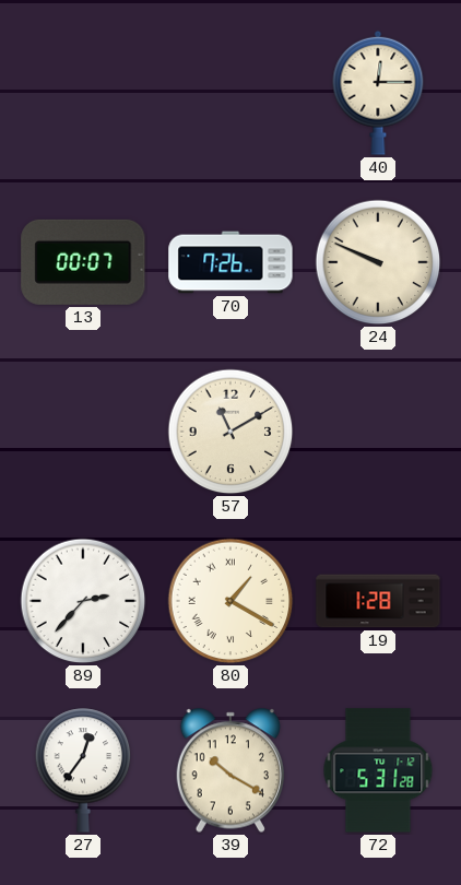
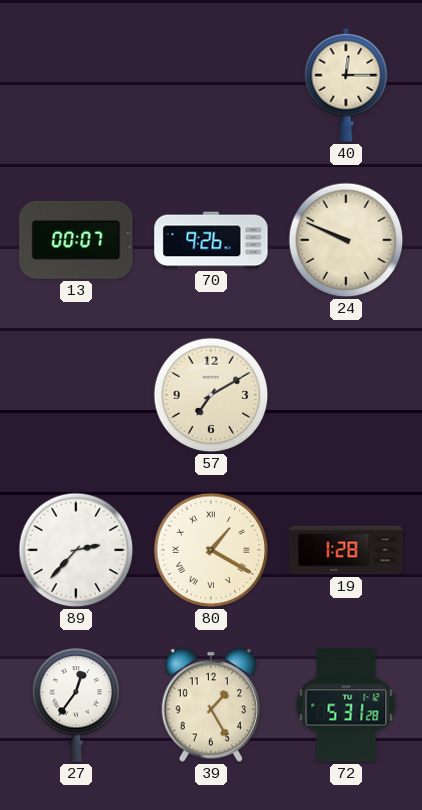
70: 7:26 -> 9:26
57: 11:10 -> 7:10
39: 10:20 -> 1:25
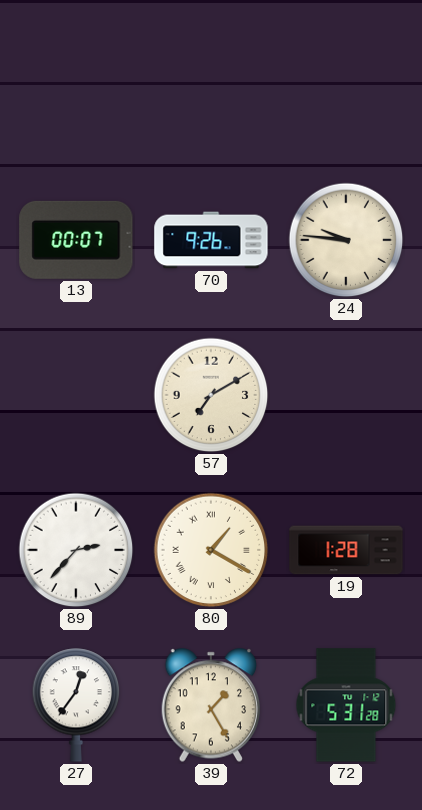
40: 12:15 -> none
24: 9:49 -> 9:46
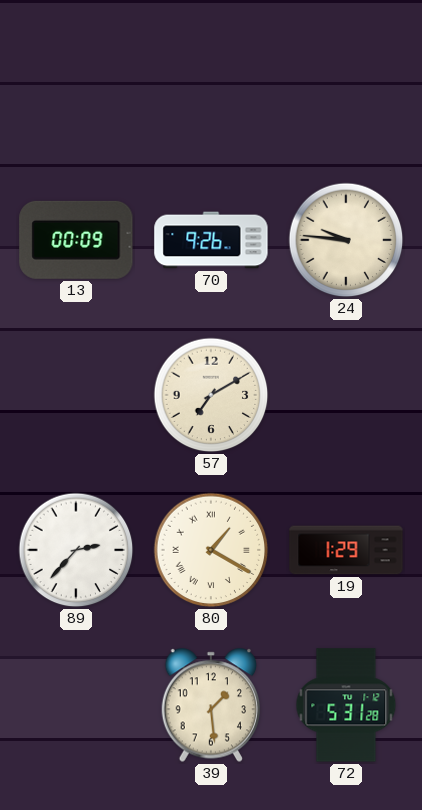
13: 00:07 -> 00:09
19: 1:28 -> 1:29
27: 12:36 -> none
39: 1:25 -> 1:29
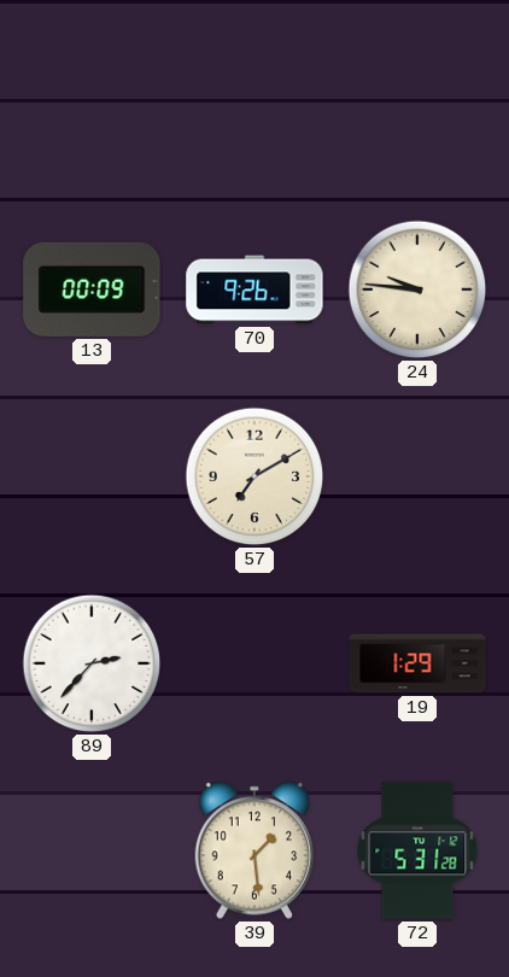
80: 1:20 -> none
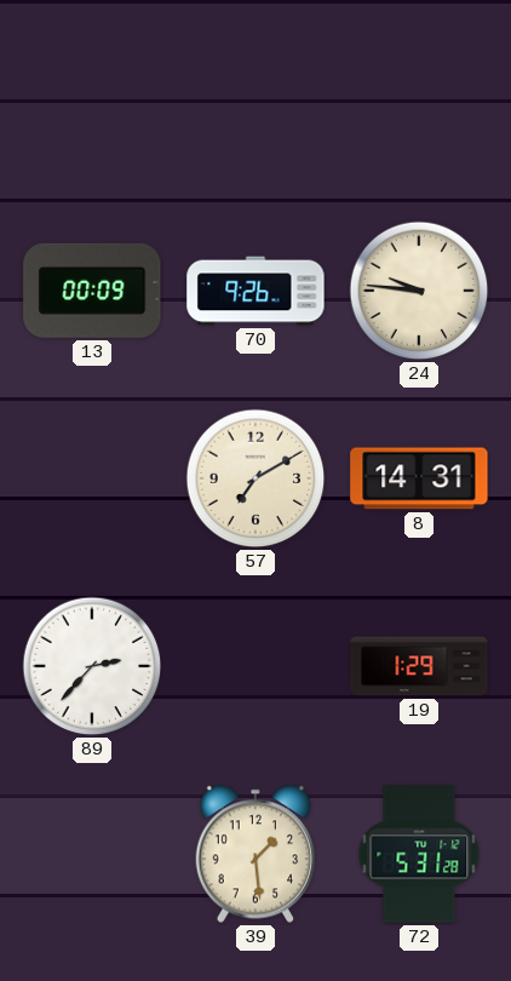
8: none -> 14:31
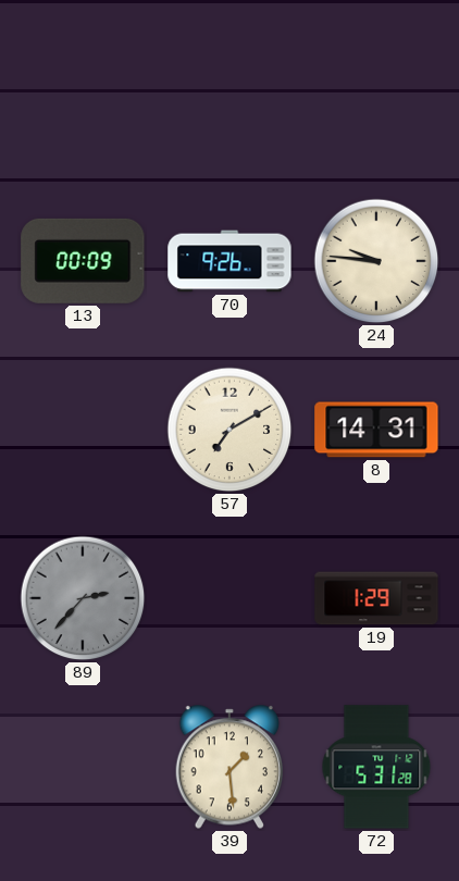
89 dial: white -> grey
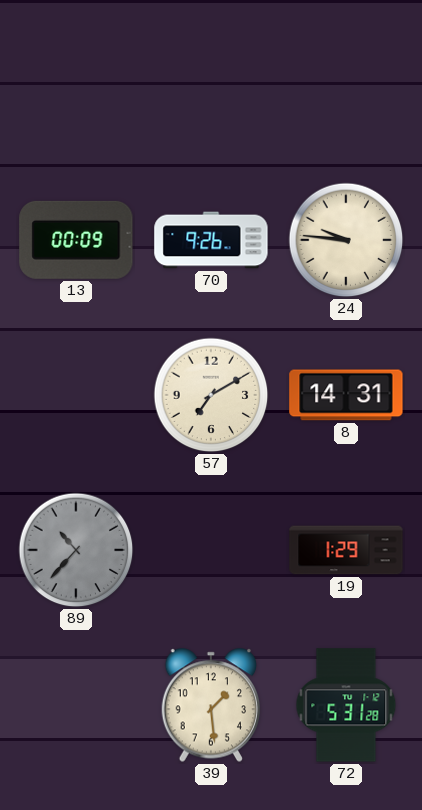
89: 2:37 -> 10:37
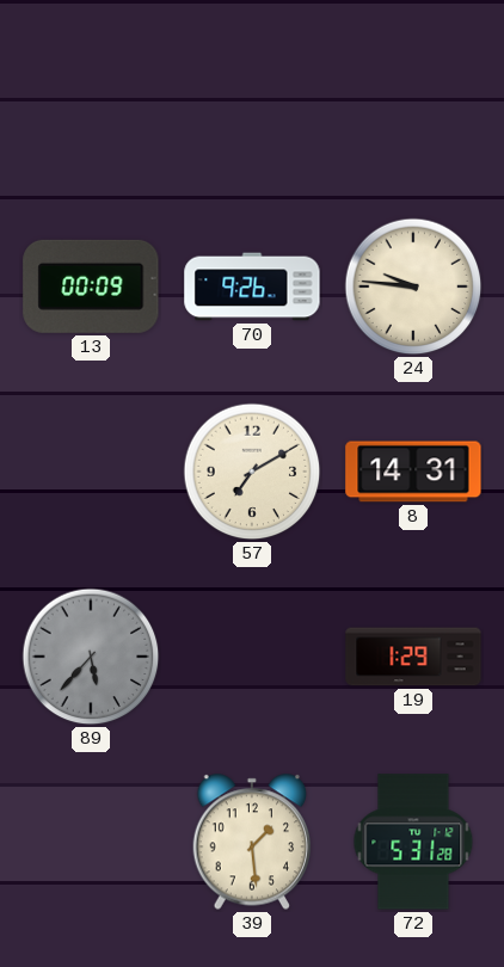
89: 10:37 -> 5:37
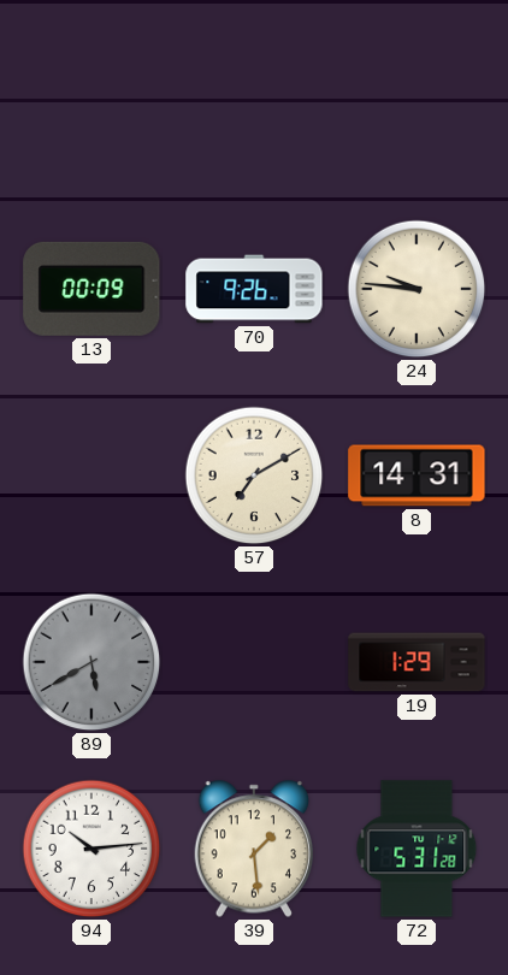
89: 5:37 -> 5:40
94: none -> 10:14
